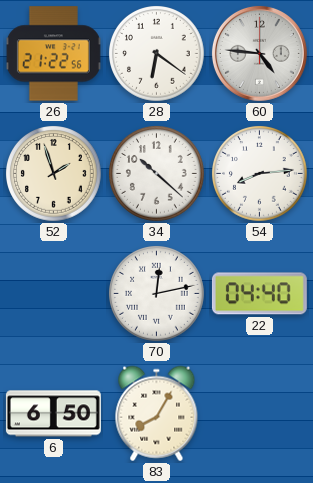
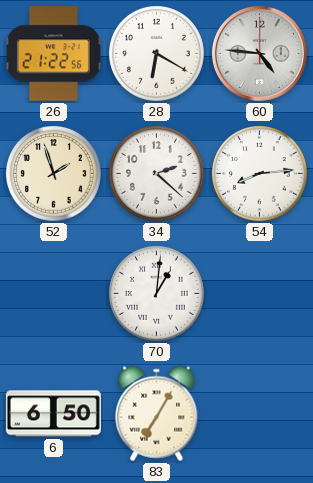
28: 6:21 -> 6:20
34: 10:22 -> 2:22
70: 12:13 -> 1:01
22: 04:40 -> none
83: 8:05 -> 7:05
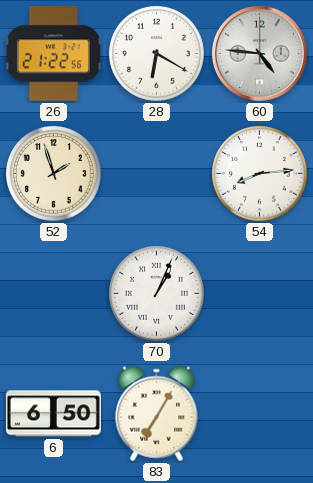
34: 2:22 -> none
70: 1:01 -> 1:04
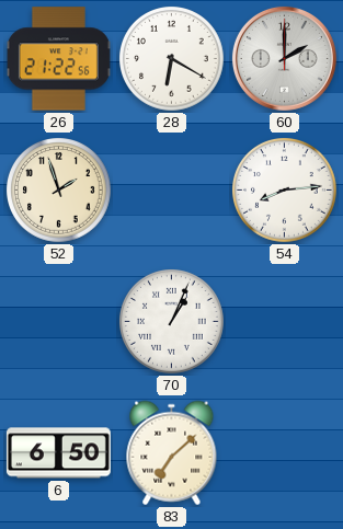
60: 4:46 -> 2:00
83: 7:05 -> 7:08
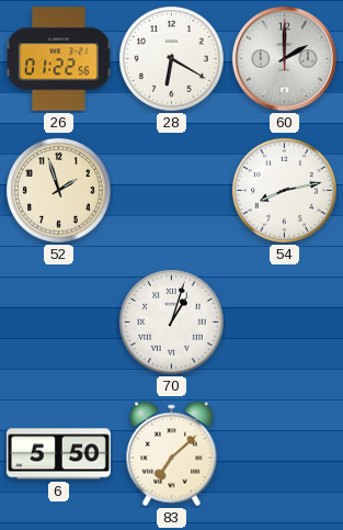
26: 21:22 -> 01:22
54: 8:14 -> 8:13
70: 1:04 -> 1:03
6: 6:50 -> 5:50
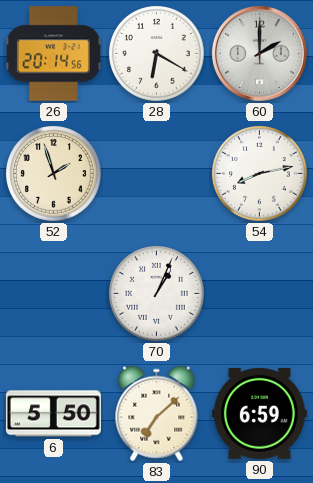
26: 01:22 -> 20:14
70: 1:03 -> 1:04
90: none -> 6:59
